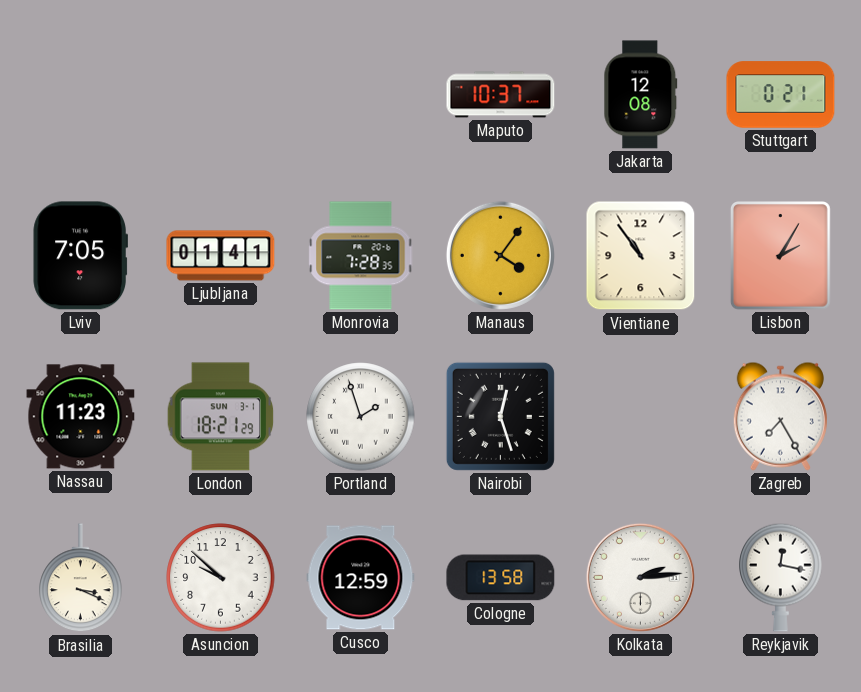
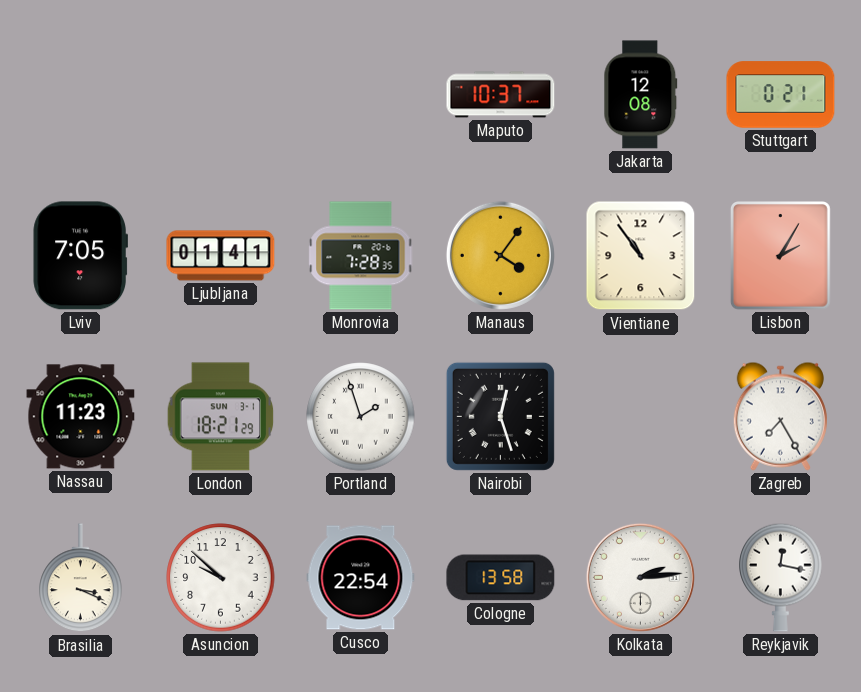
Cusco: 12:59 -> 22:54
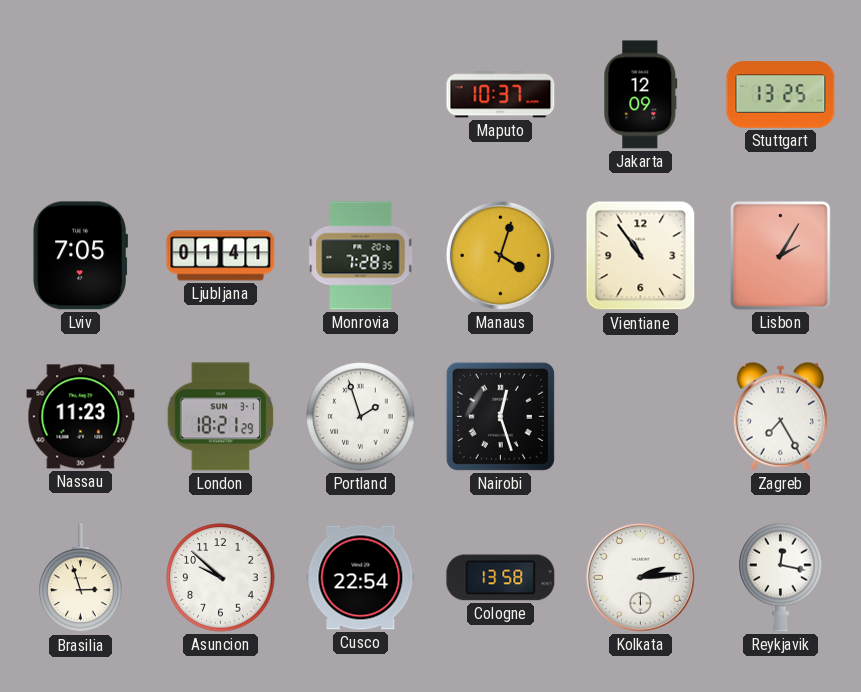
Jakarta: 12:08 -> 12:09
Stuttgart: 0:21 -> 13:25
Manaus: 4:06 -> 4:03
Brasilia: 3:19 -> 2:57
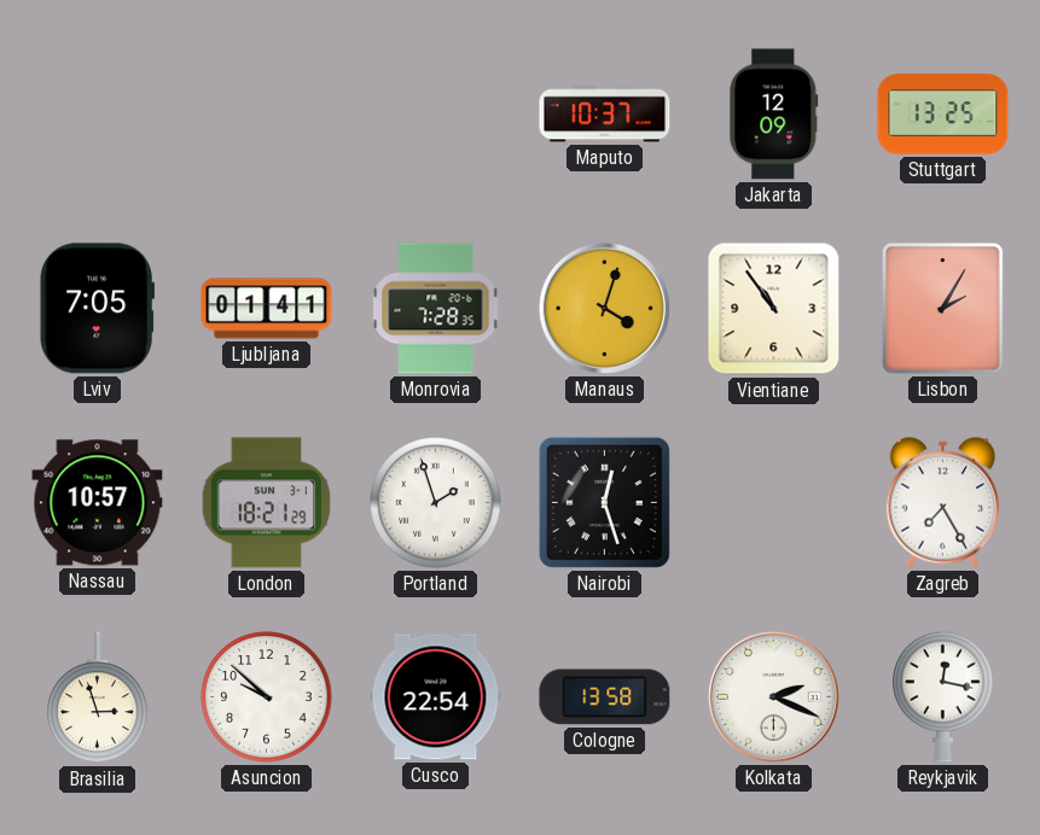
Nassau: 11:23 -> 10:57
Kolkata: 2:14 -> 2:19
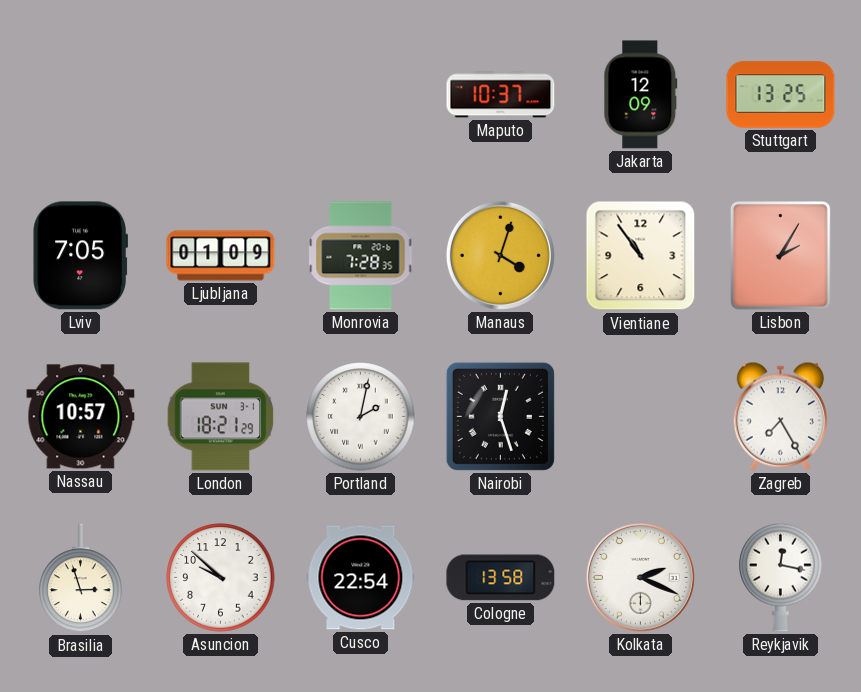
Ljubljana: 01:41 -> 01:09
Portland: 1:57 -> 2:02
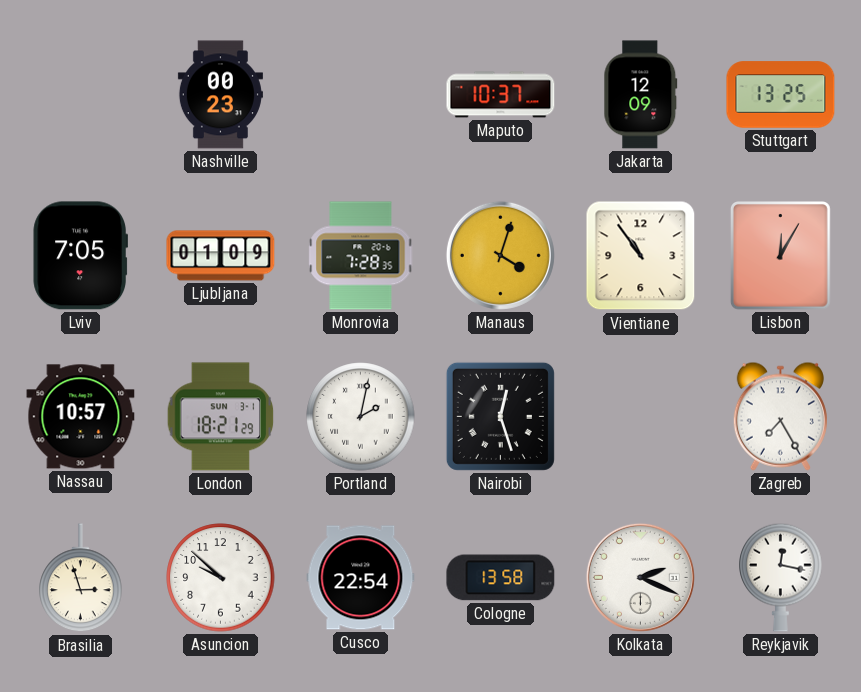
Nashville: none -> 00:23
Lisbon: 2:05 -> 12:05
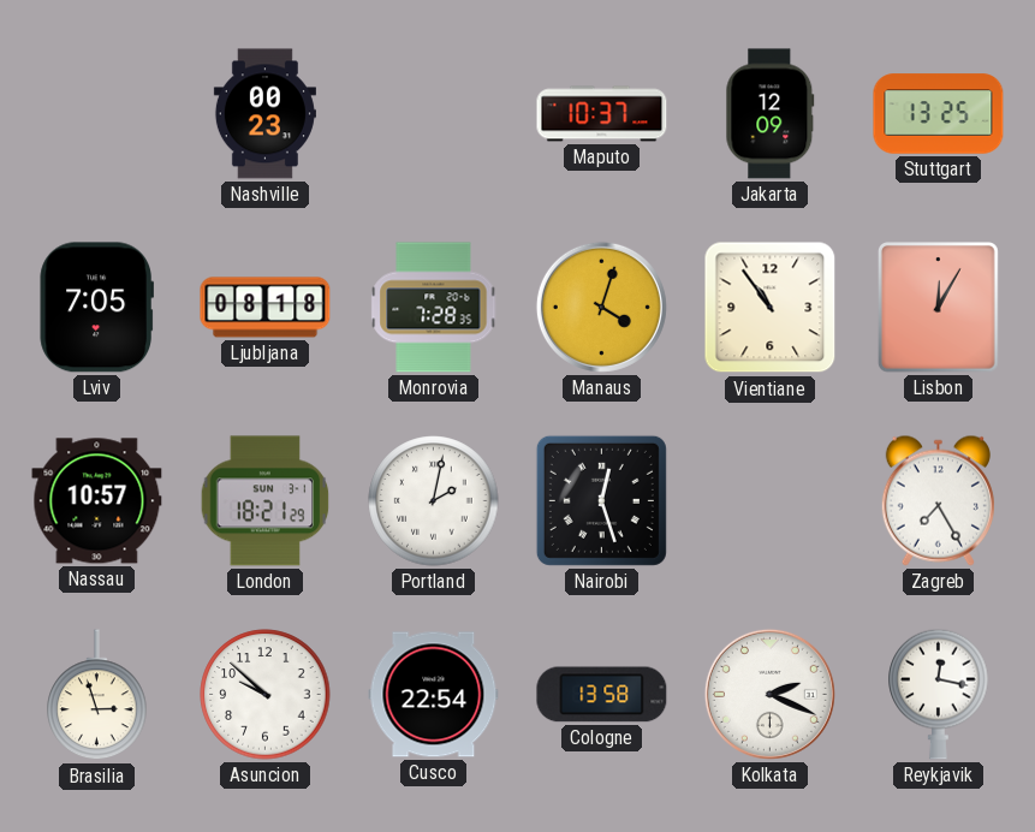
Ljubljana: 01:09 -> 08:18
